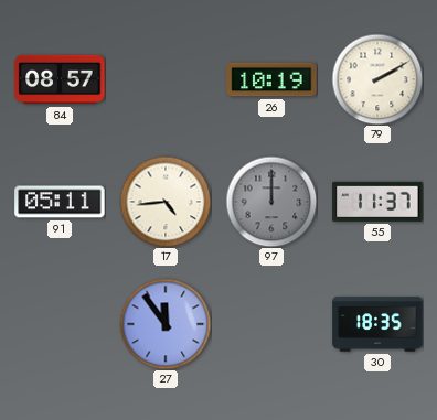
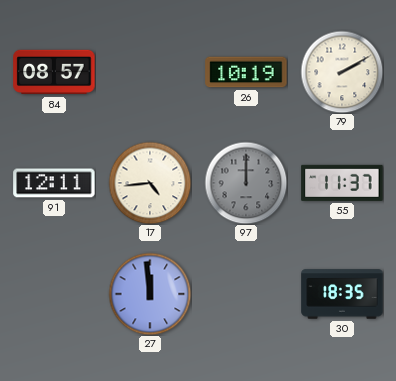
91: 05:11 -> 12:11
27: 11:54 -> 11:59
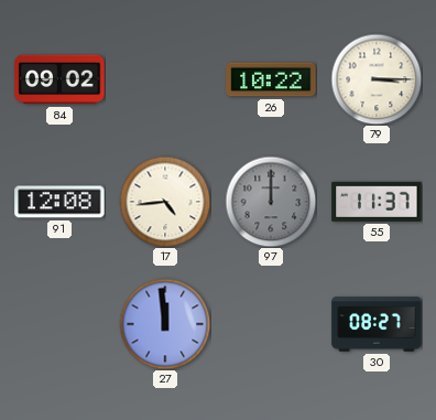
84: 08:57 -> 09:02
26: 10:19 -> 10:22
79: 2:10 -> 3:15
91: 12:11 -> 12:08
30: 18:35 -> 08:27
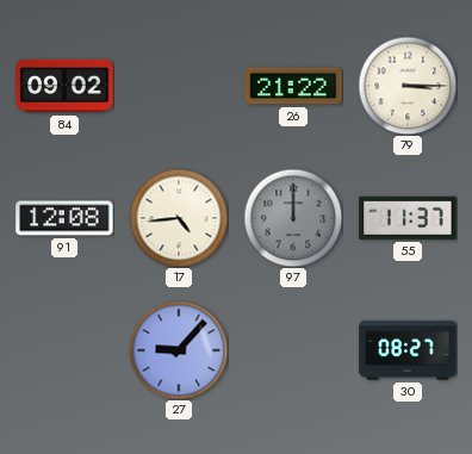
26: 10:22 -> 21:22
27: 11:59 -> 9:07
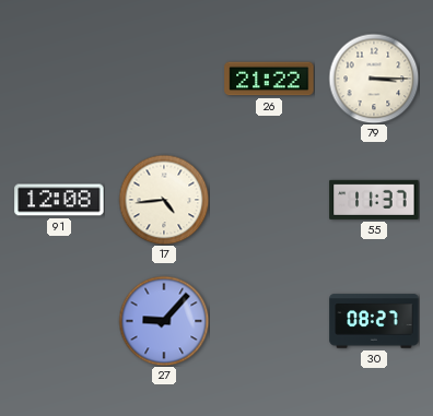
84: 09:02 -> none
97: 12:00 -> none
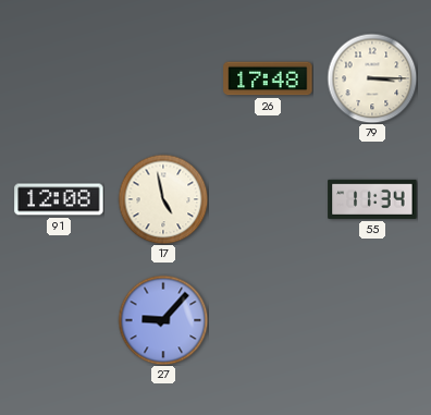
26: 21:22 -> 17:48
17: 4:44 -> 4:58
55: 11:37 -> 11:34
30: 08:27 -> none
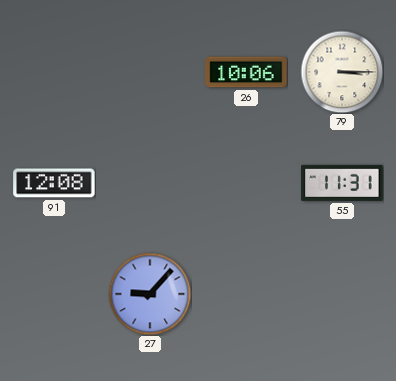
26: 17:48 -> 10:06
17: 4:58 -> none
55: 11:34 -> 11:31
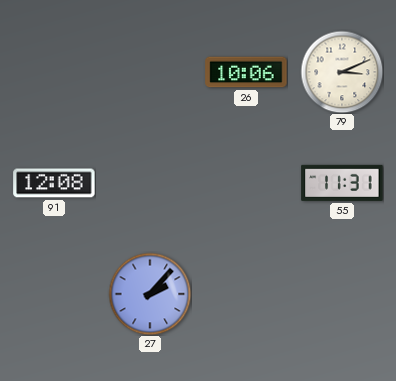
79: 3:15 -> 3:11
27: 9:07 -> 2:07
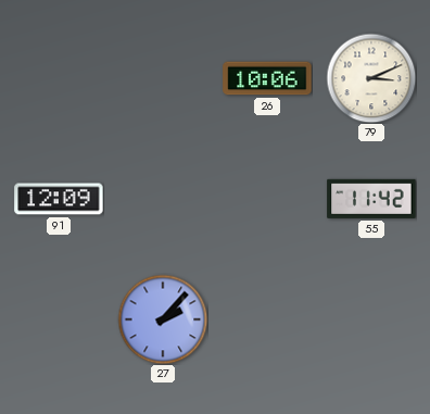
91: 12:08 -> 12:09
55: 11:31 -> 11:42
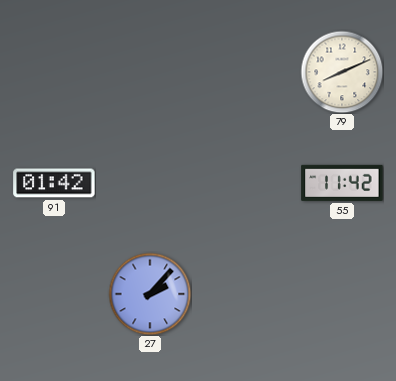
26: 10:06 -> none
79: 3:11 -> 8:11
91: 12:09 -> 01:42
